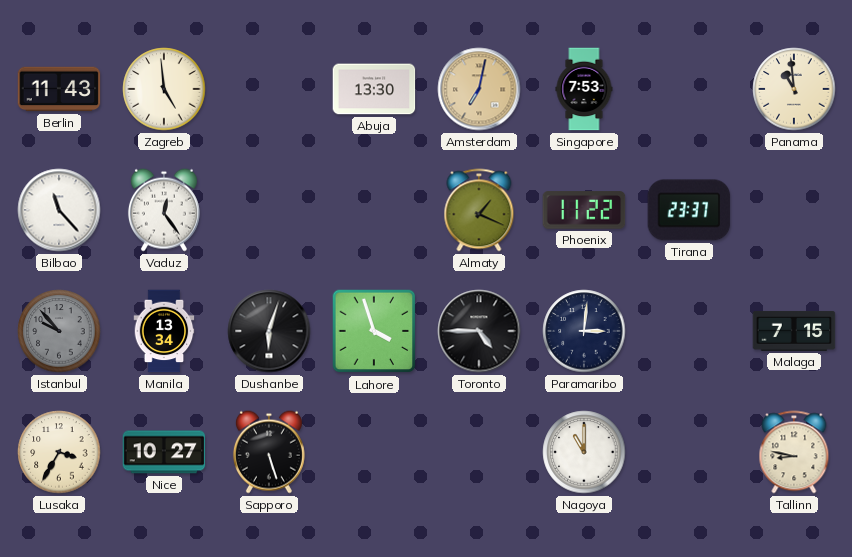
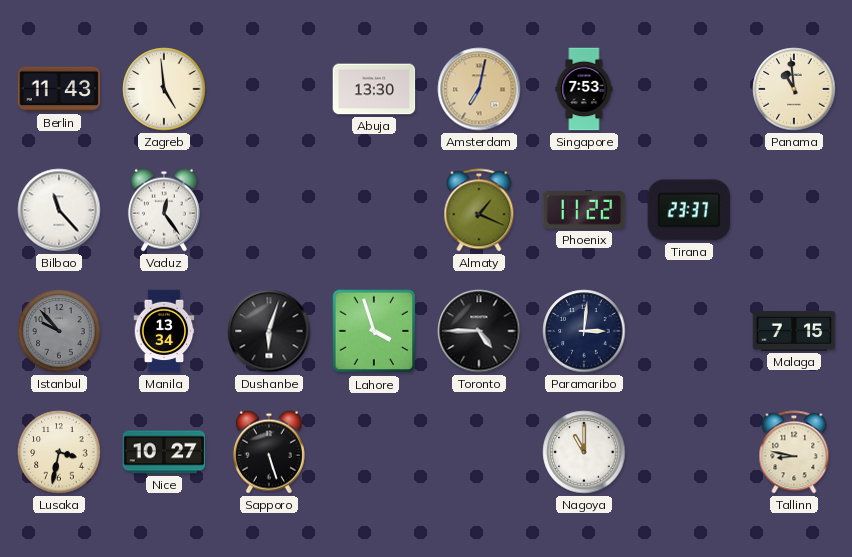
Lusaka: 3:35 -> 3:32
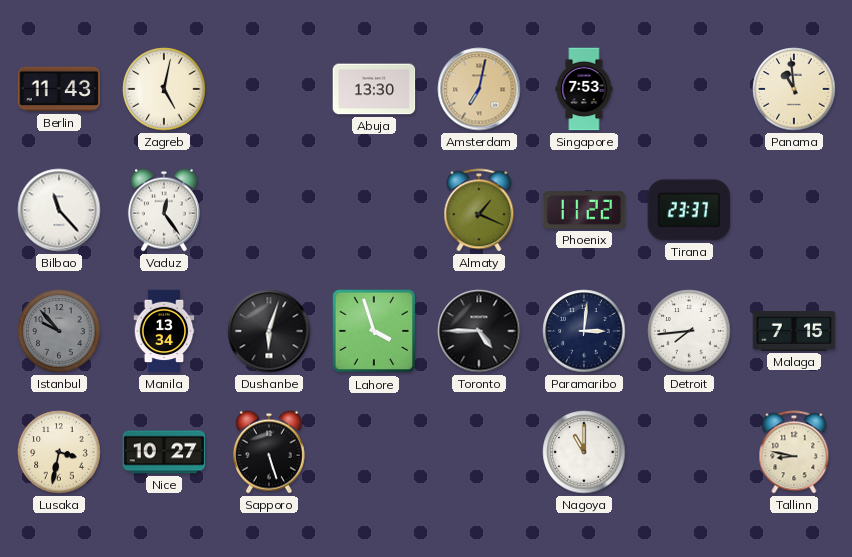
Zagreb: 4:59 -> 5:02
Detroit: none -> 7:44
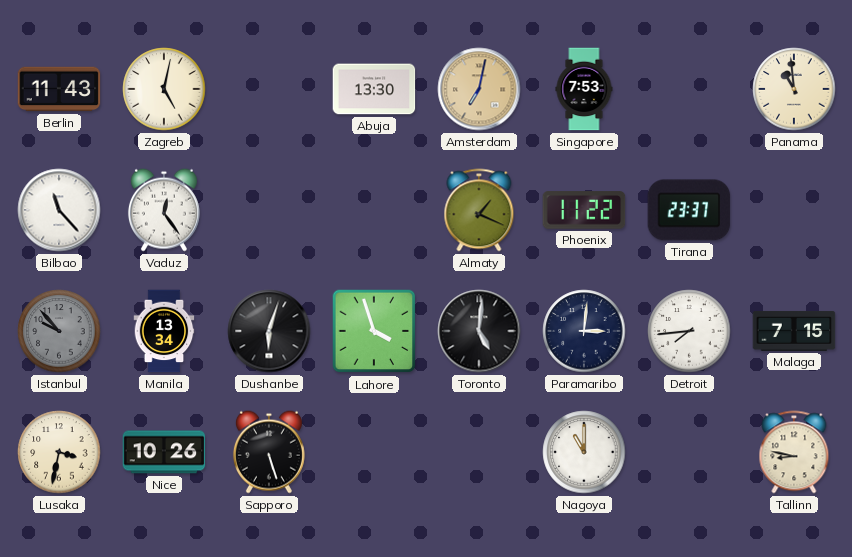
Toronto: 4:45 -> 5:01
Nice: 10:27 -> 10:26
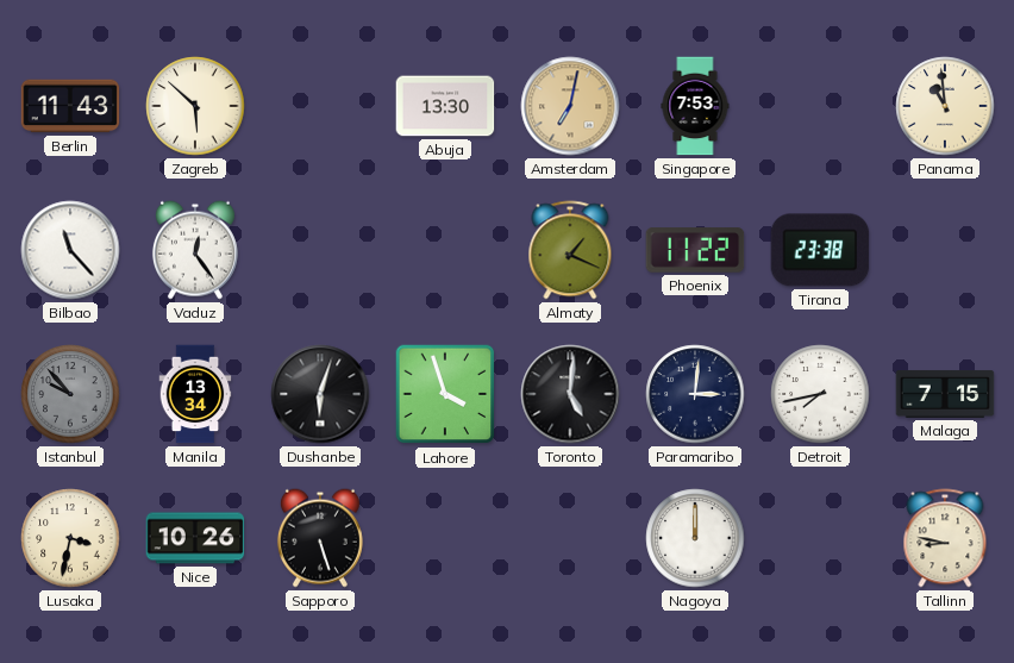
Zagreb: 5:02 -> 5:52
Tirana: 23:37 -> 23:38
Detroit: 7:44 -> 7:43
Nagoya: 11:00 -> 12:00
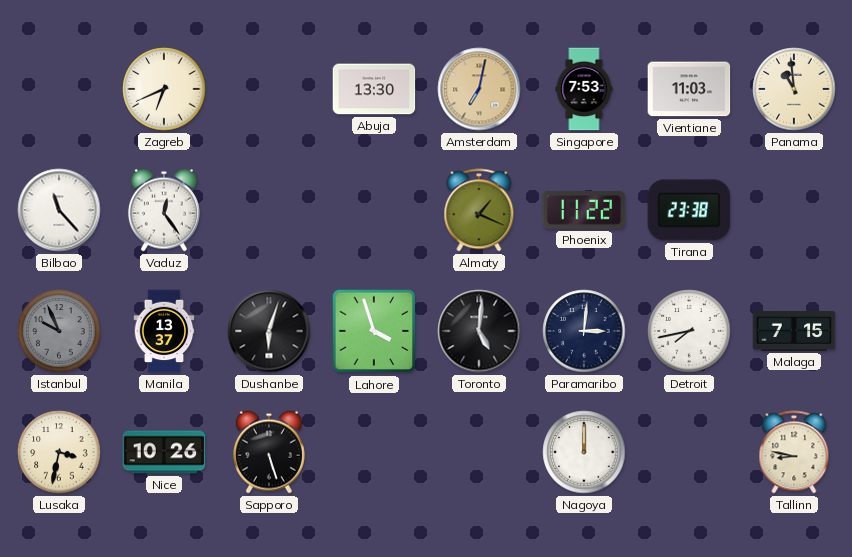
Berlin: 11:43 -> none
Zagreb: 5:52 -> 6:41
Vientiane: none -> 11:03
Istanbul: 9:53 -> 9:56
Manila: 13:34 -> 13:37
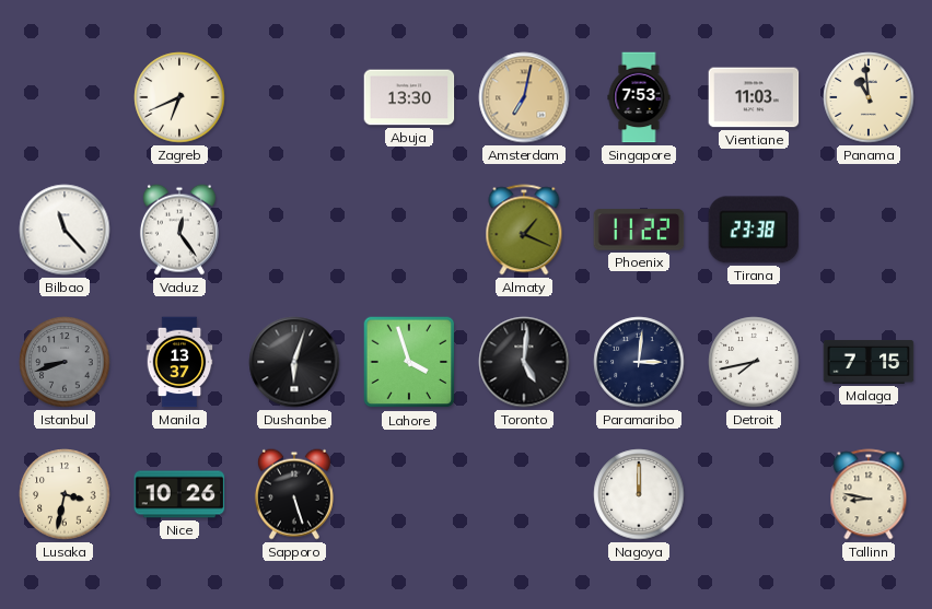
Istanbul: 9:56 -> 8:42
